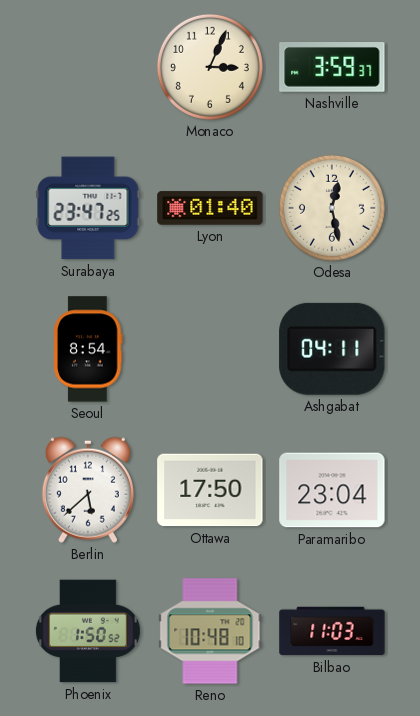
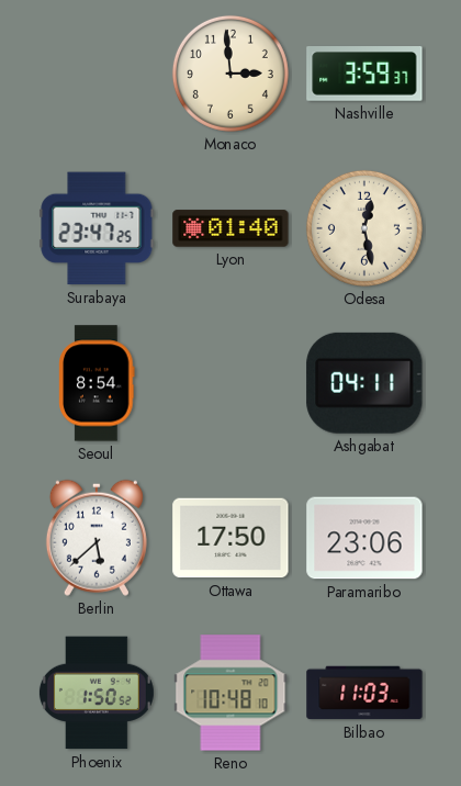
Monaco: 3:04 -> 2:59
Paramaribo: 23:04 -> 23:06
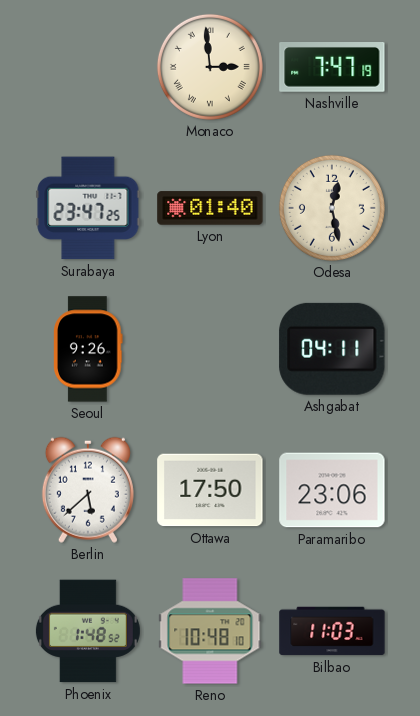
Monaco numerals: Arabic -> Roman
Nashville: 3:59 -> 7:47
Seoul: 8:54 -> 9:26
Phoenix: 1:50 -> 1:48
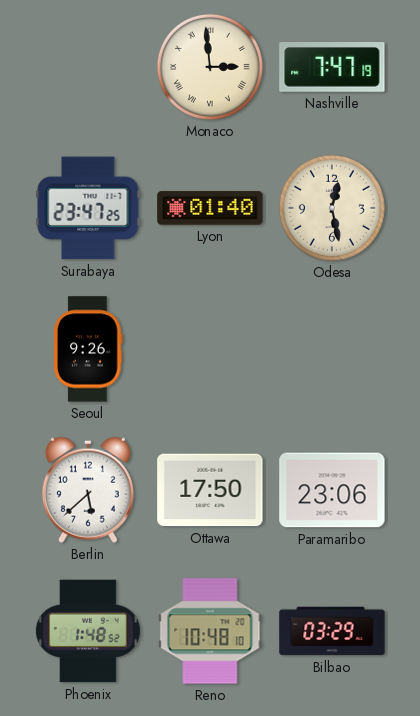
Ashgabat: 04:11 -> none
Bilbao: 11:03 -> 03:29
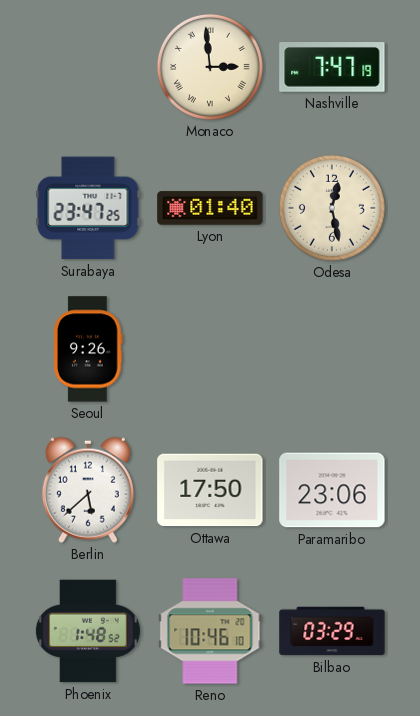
Reno: 10:48 -> 10:46
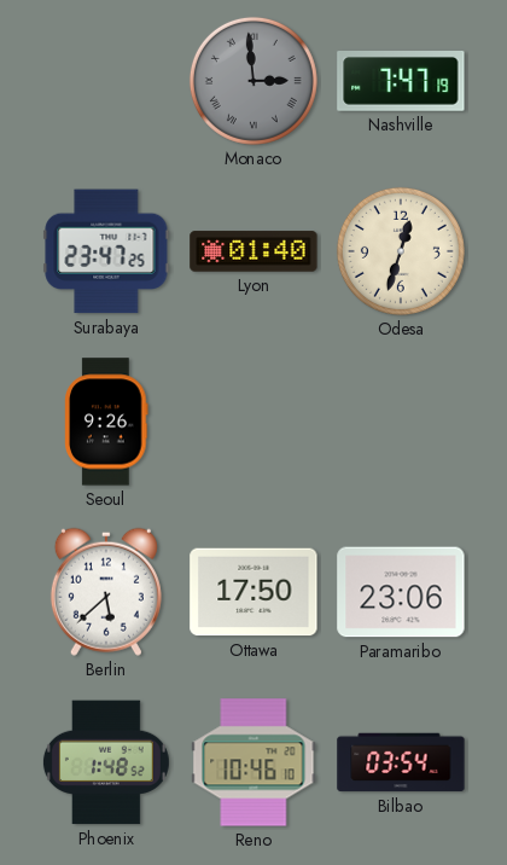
Monaco dial: cream -> grey
Odesa: 12:28 -> 12:33
Bilbao: 03:29 -> 03:54
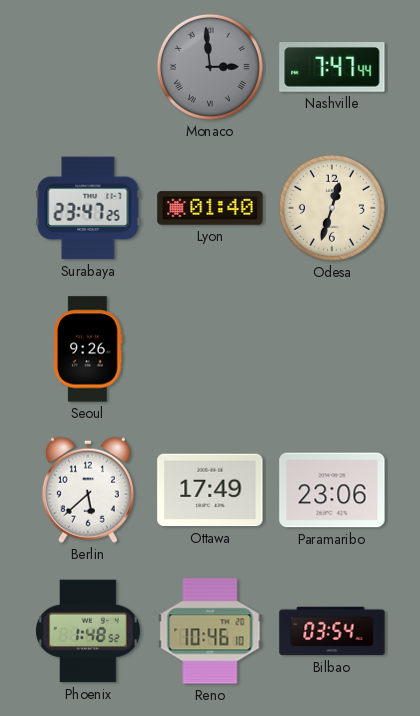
Nashville: 7:47:19 -> 7:47:44
Ottawa: 17:50 -> 17:49
